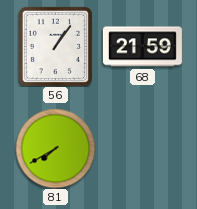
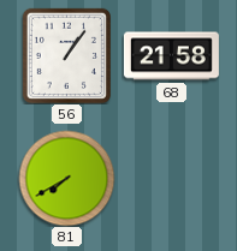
68: 21:59 -> 21:58
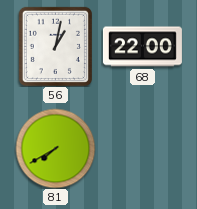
56: 1:06 -> 1:02
68: 21:58 -> 22:00
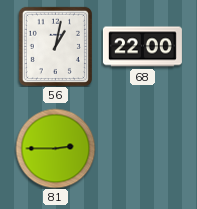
81: 7:40 -> 2:45
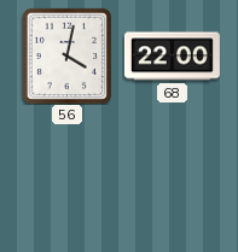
56: 1:02 -> 4:02
81: 2:45 -> none
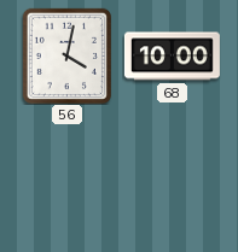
68: 22:00 -> 10:00
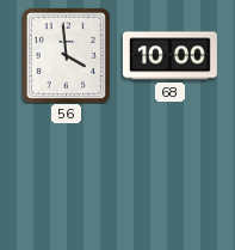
56: 4:02 -> 3:59
